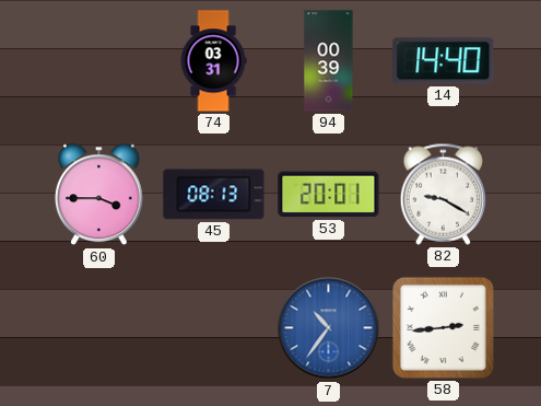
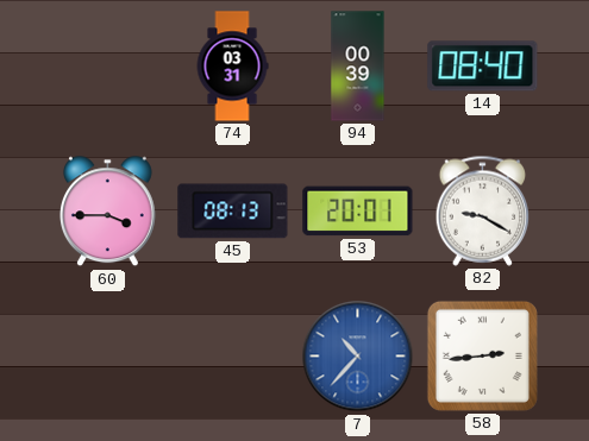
14: 14:40 -> 08:40
7: 10:36 -> 10:37
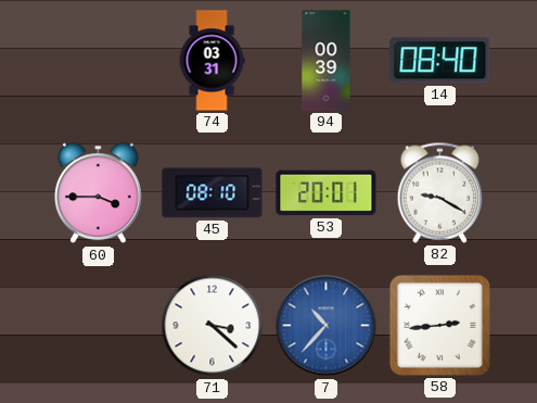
45: 08:13 -> 08:10
71: none -> 3:22
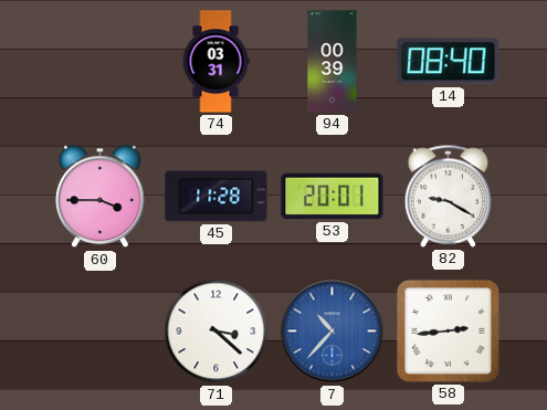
45: 08:10 -> 11:28
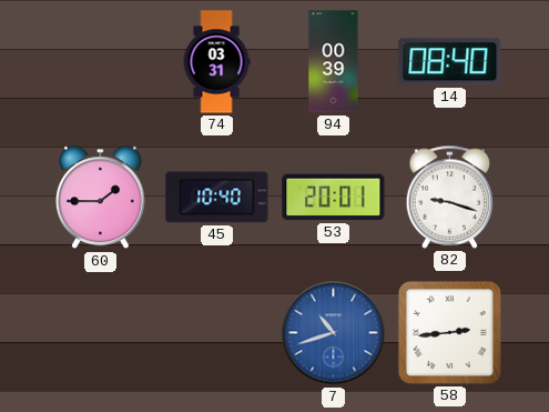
60: 3:45 -> 1:45
45: 11:28 -> 10:40
82: 9:20 -> 9:18
71: 3:22 -> none
7: 10:37 -> 10:42
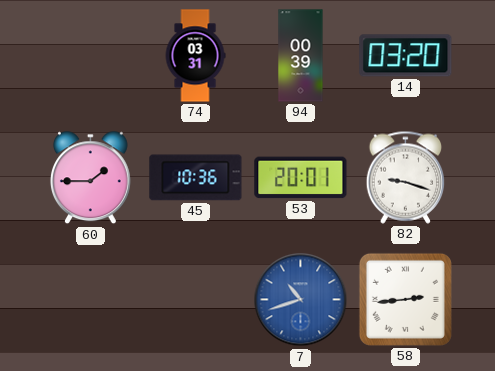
14: 08:40 -> 03:20
45: 10:40 -> 10:36
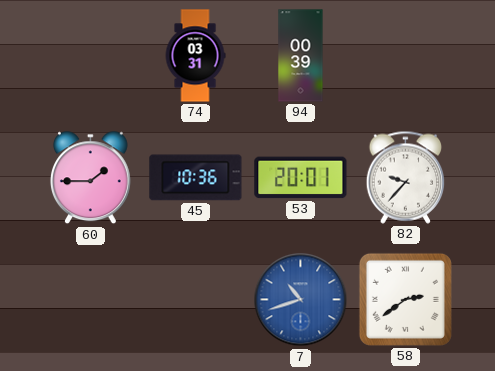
14: 03:20 -> none
82: 9:18 -> 9:37
58: 2:44 -> 2:39
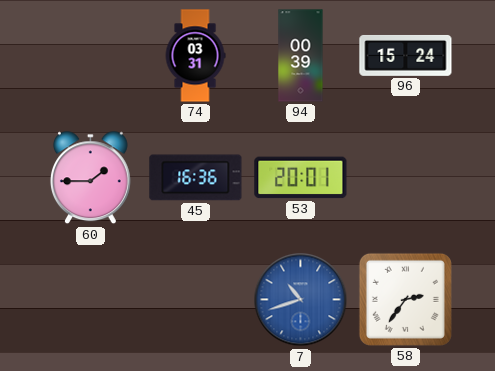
96: none -> 15:24
45: 10:36 -> 16:36
82: 9:37 -> none
58: 2:39 -> 2:36
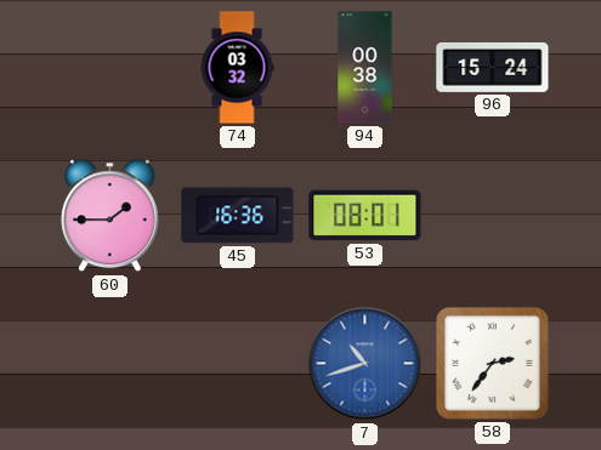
74: 03:31 -> 03:32
94: 00:39 -> 00:38
53: 20:01 -> 08:01
